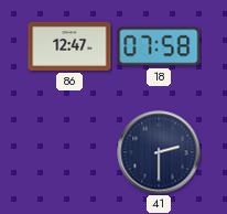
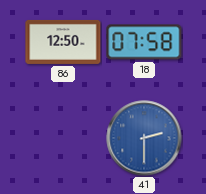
86: 12:47 -> 12:50
41 dial: navy -> blue
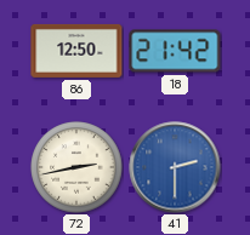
18: 07:58 -> 21:42
72: none -> 2:43
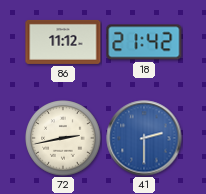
86: 12:50 -> 11:12
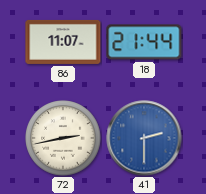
86: 11:12 -> 11:07
18: 21:42 -> 21:44
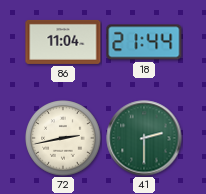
86: 11:07 -> 11:04
41 dial: blue -> green
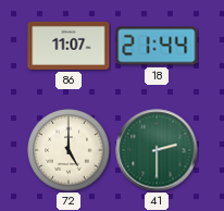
86: 11:04 -> 11:07
72: 2:43 -> 5:00
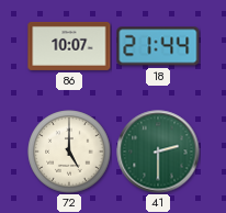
86: 11:07 -> 10:07
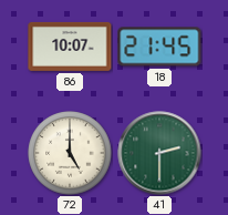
18: 21:44 -> 21:45
